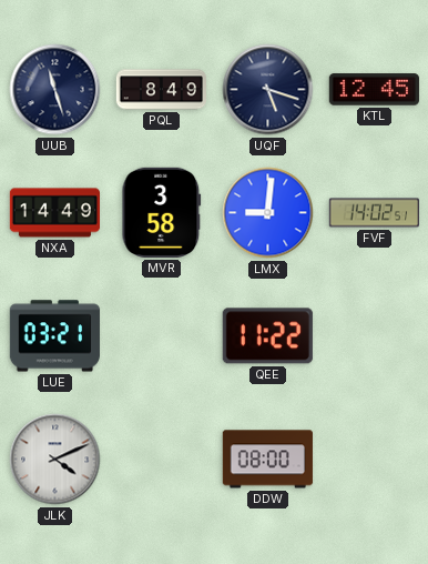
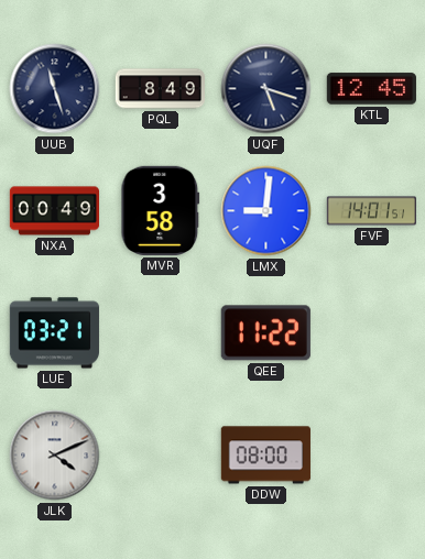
NXA: 14:49 -> 00:49
FVF: 14:02 -> 14:01
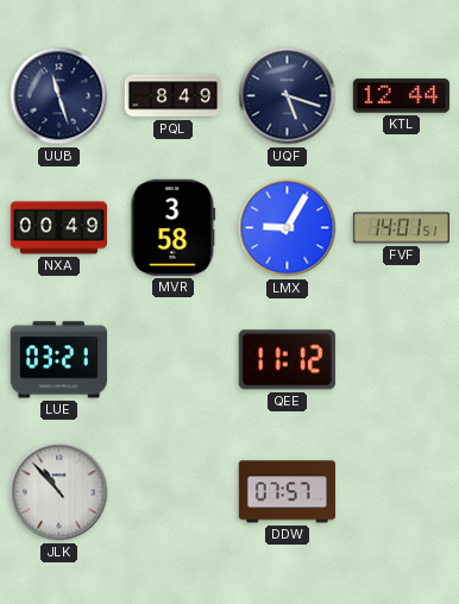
KTL: 12:45 -> 12:44
LMX: 9:01 -> 9:05
QEE: 11:22 -> 11:12
JLK: 4:11 -> 10:53
DDW: 08:00 -> 07:57
